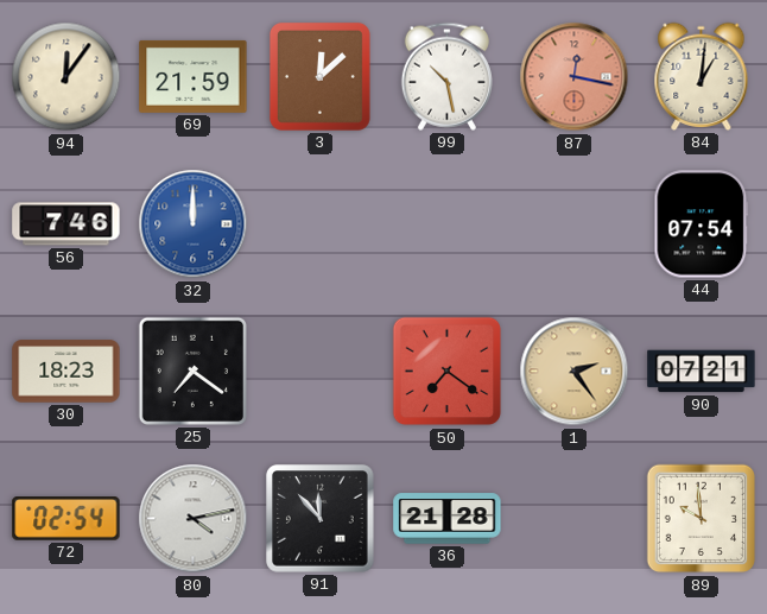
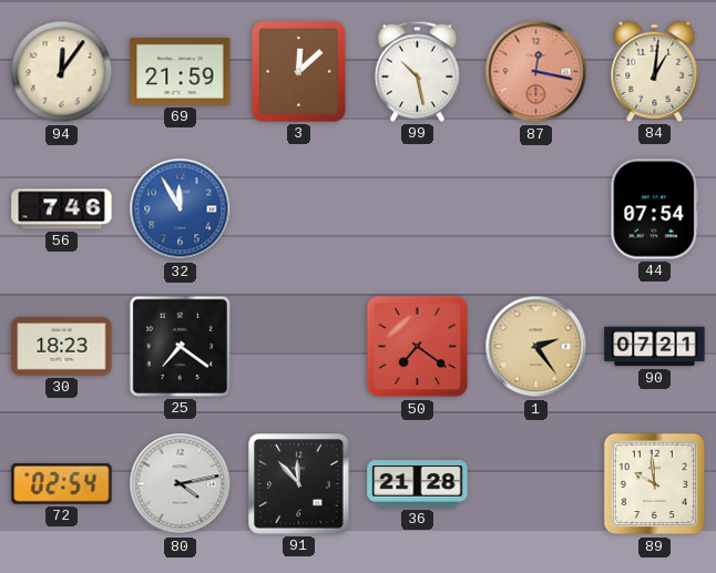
32: 12:00 -> 11:55
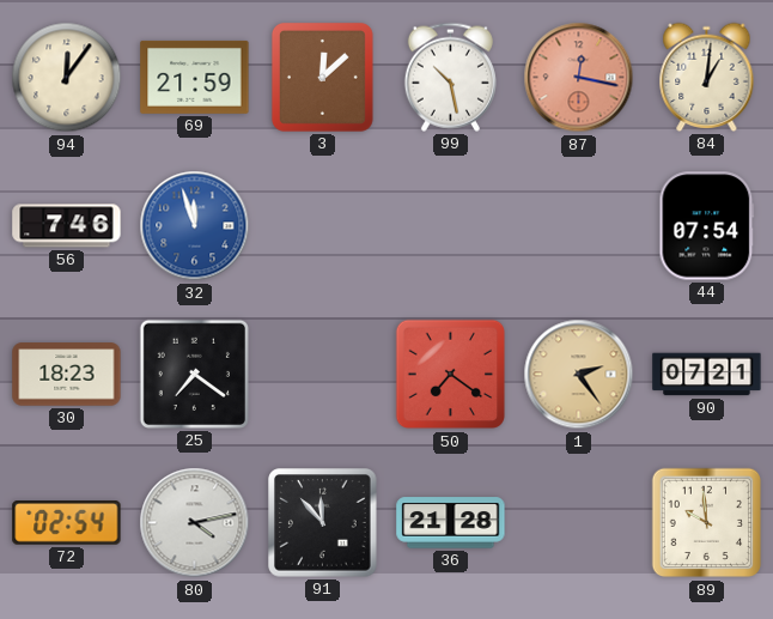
32: 11:55 -> 11:57
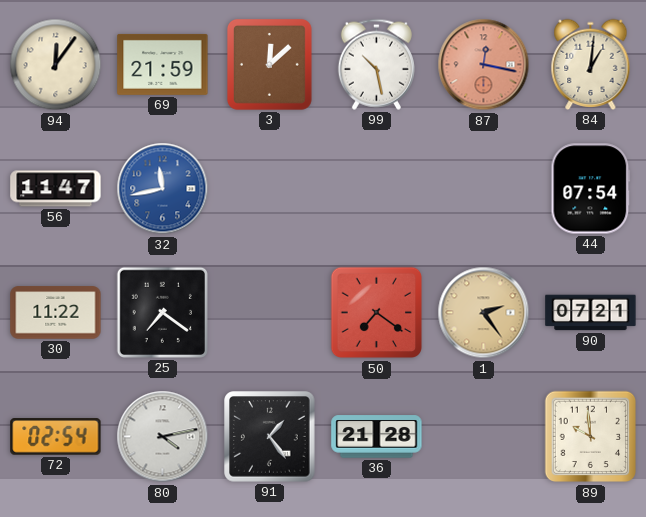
56: 7:46 -> 11:47
32: 11:57 -> 11:43
30: 18:23 -> 11:22
91: 11:53 -> 1:24
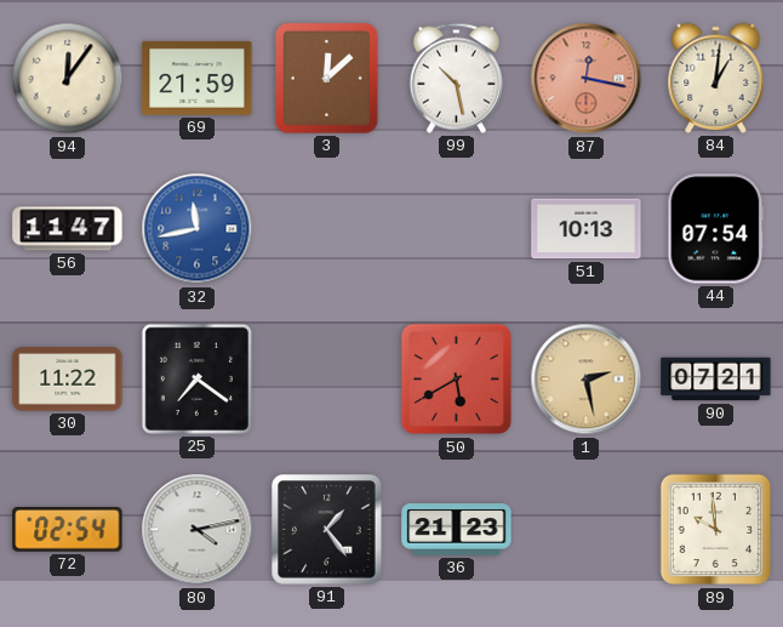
51: none -> 10:13
50: 7:21 -> 5:40
1: 2:24 -> 2:28
36: 21:28 -> 21:23
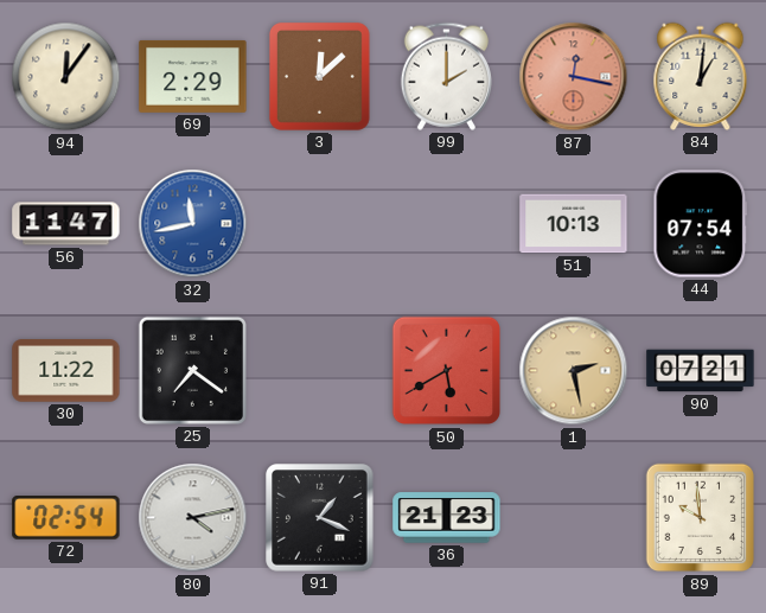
69: 21:59 -> 2:29
99: 10:28 -> 2:00
91: 1:24 -> 1:19
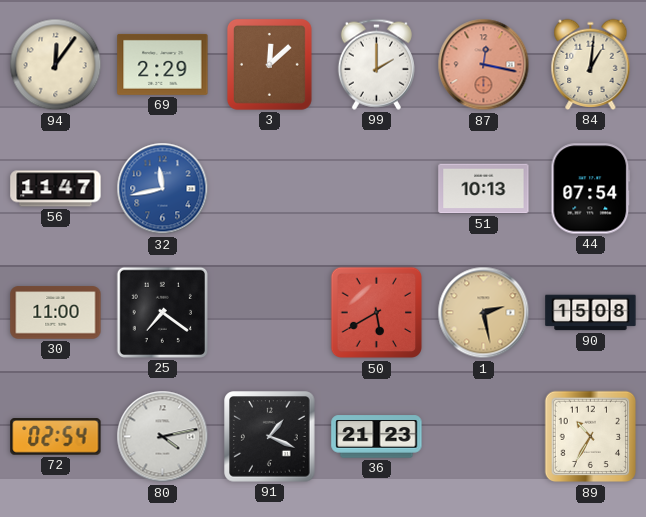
30: 11:22 -> 11:00
90: 07:21 -> 15:08
89: 9:59 -> 10:35
